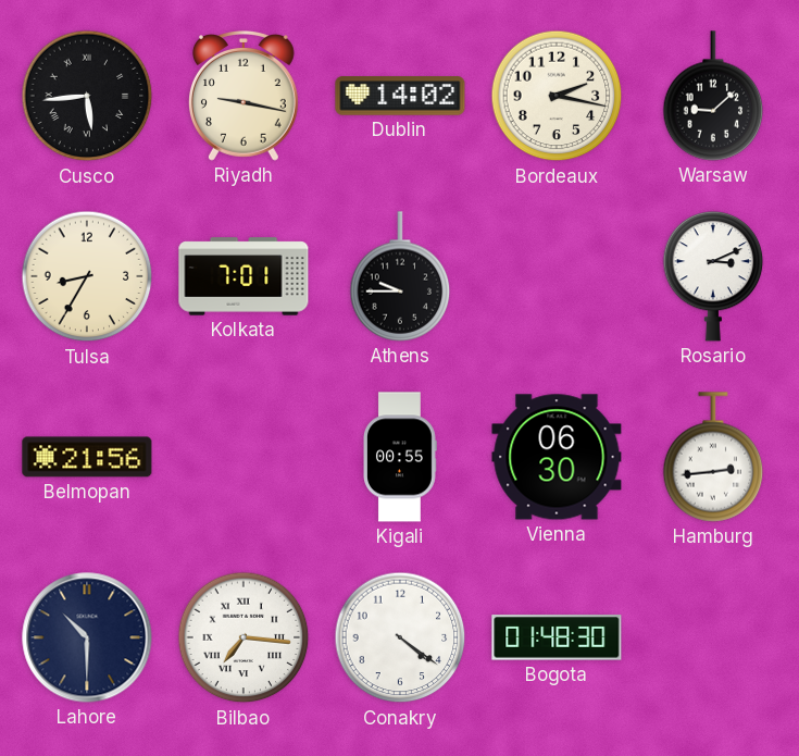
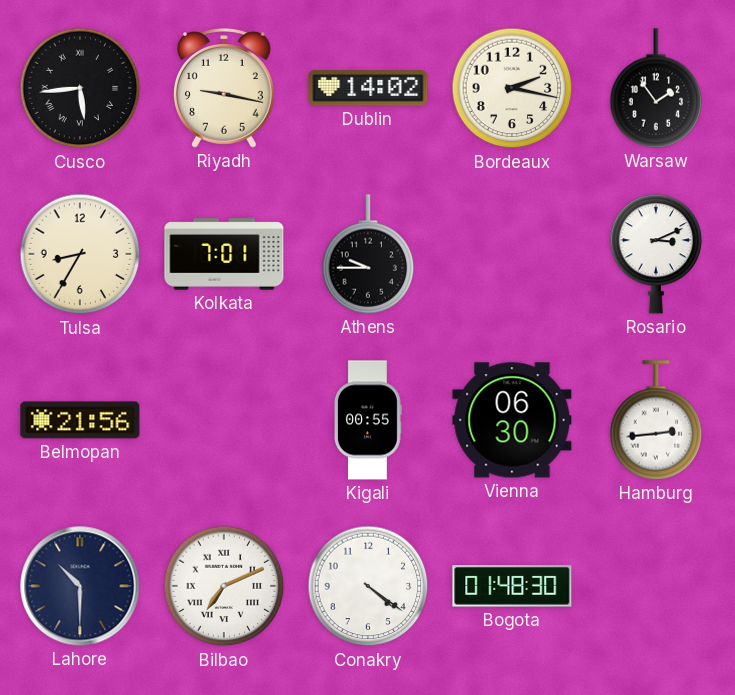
Warsaw: 9:08 -> 1:54
Bilbao: 7:16 -> 7:11
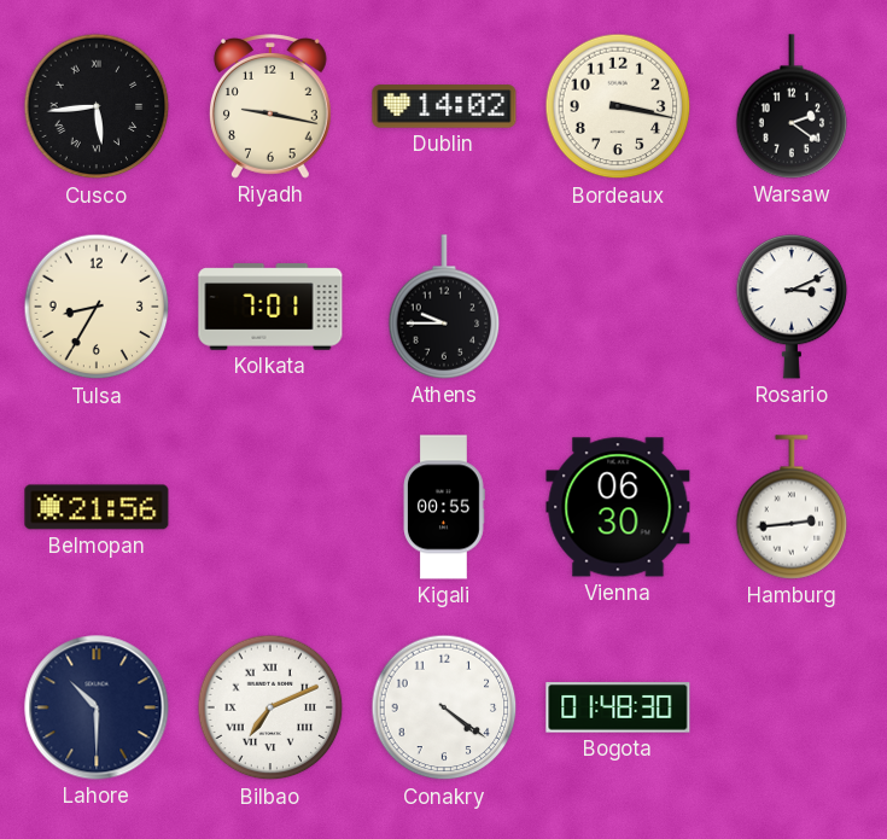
Bordeaux: 2:17 -> 3:17
Warsaw: 1:54 -> 2:21
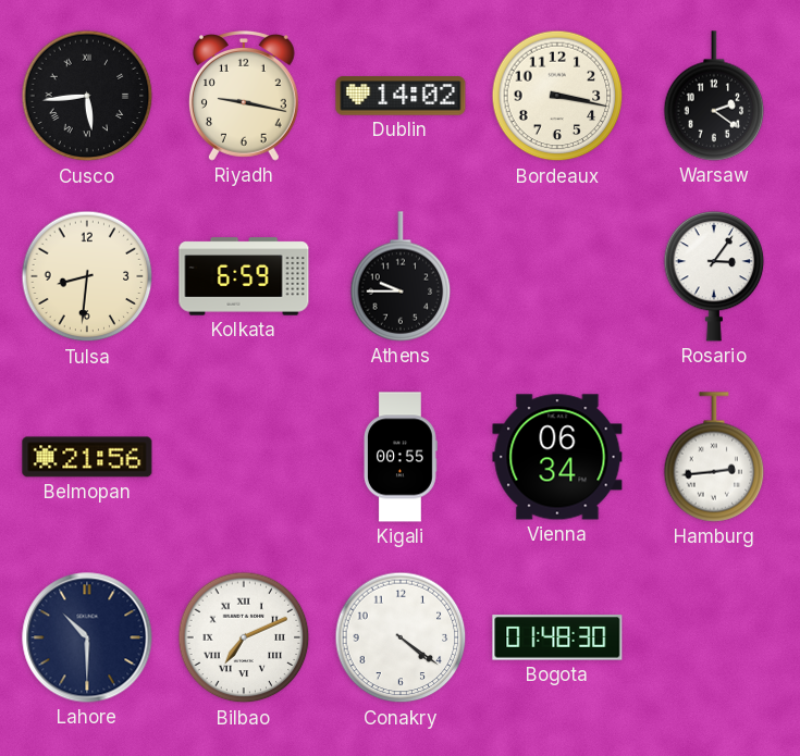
Tulsa: 8:35 -> 8:31
Kolkata: 7:01 -> 6:59
Rosario: 3:11 -> 3:06
Vienna: 06:30 -> 06:34
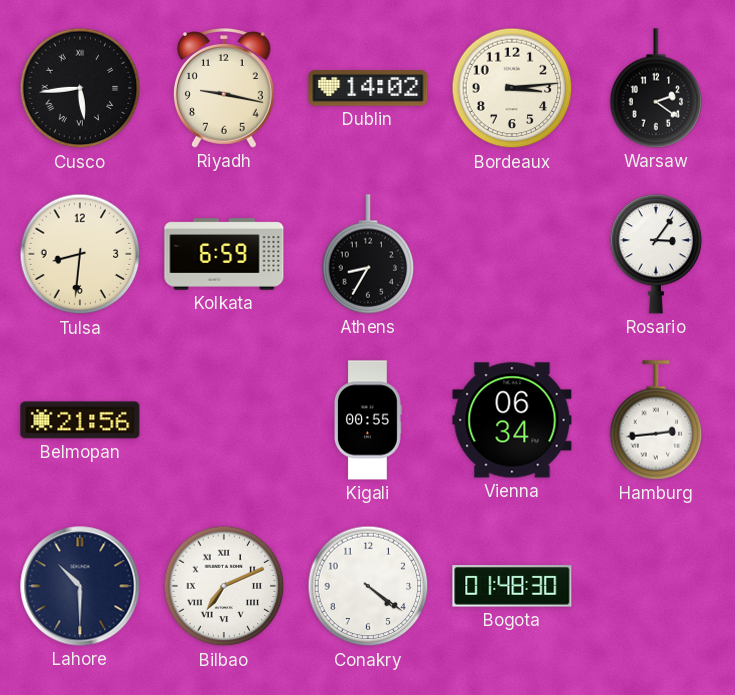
Bordeaux: 3:17 -> 3:14
Athens: 9:45 -> 8:35
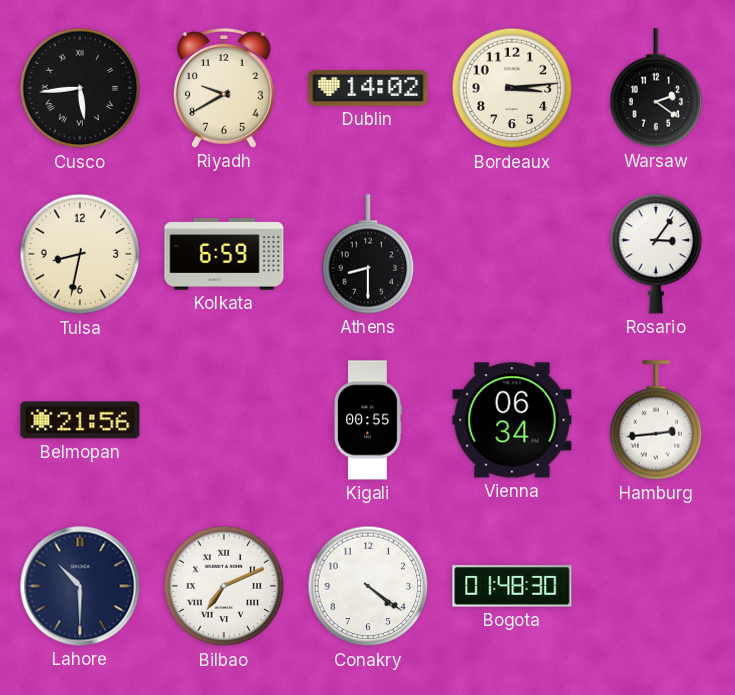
Riyadh: 9:17 -> 9:40
Tulsa: 8:31 -> 8:32
Athens: 8:35 -> 8:30
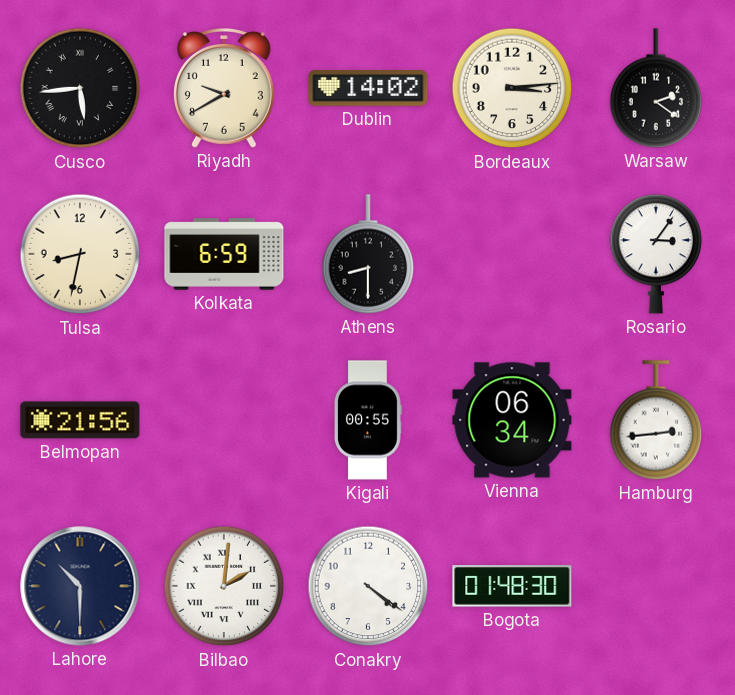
Bilbao: 7:11 -> 2:01
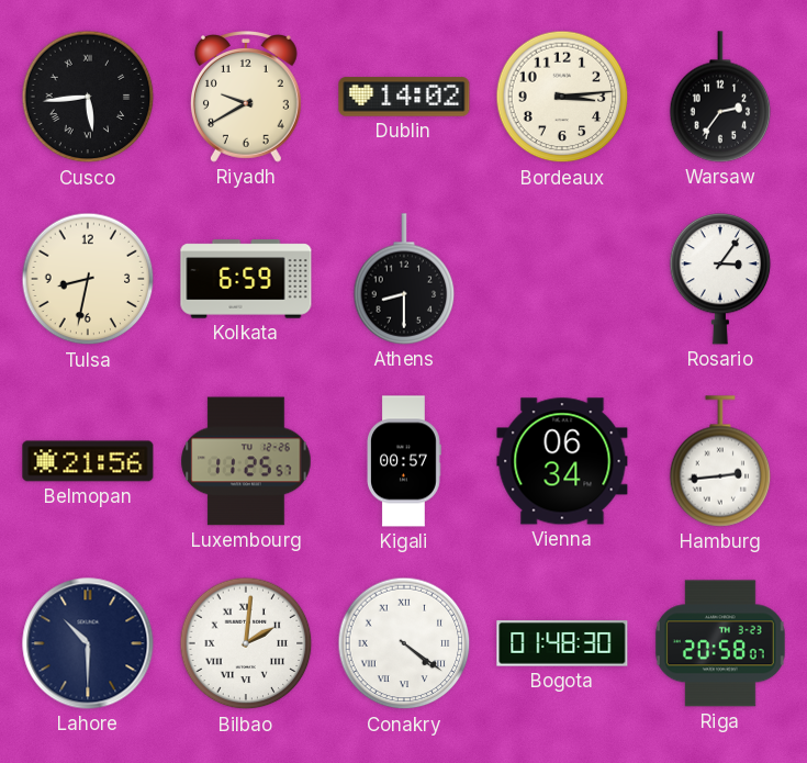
Warsaw: 2:21 -> 2:36
Luxembourg: none -> 11:25
Kigali: 00:55 -> 00:57
Conakry numerals: Arabic -> Roman
Riga: none -> 20:58
